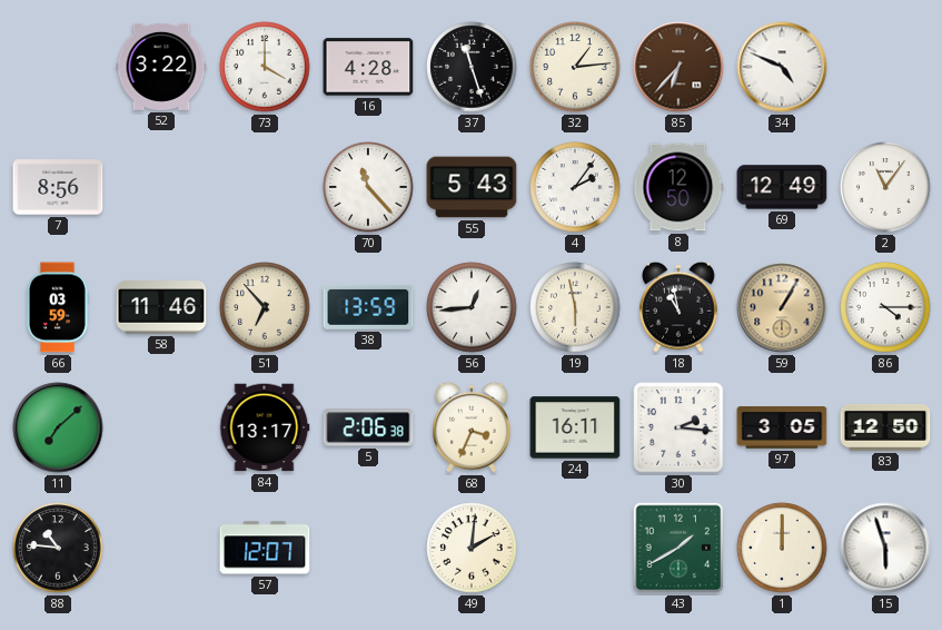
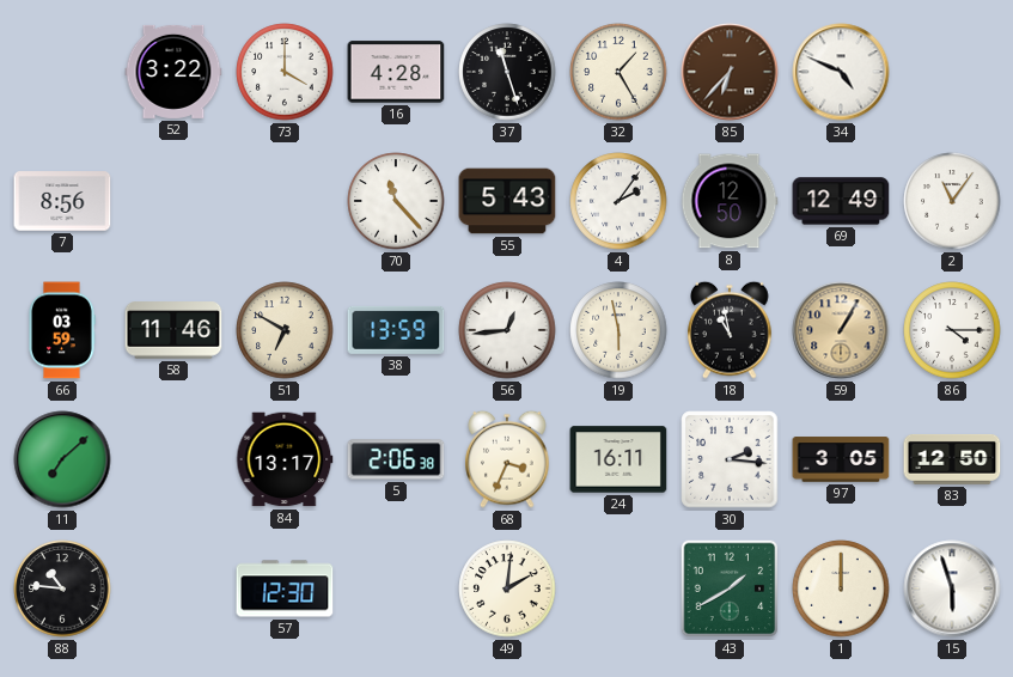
32: 1:14 -> 1:25
51: 6:53 -> 6:50
57: 12:07 -> 12:30
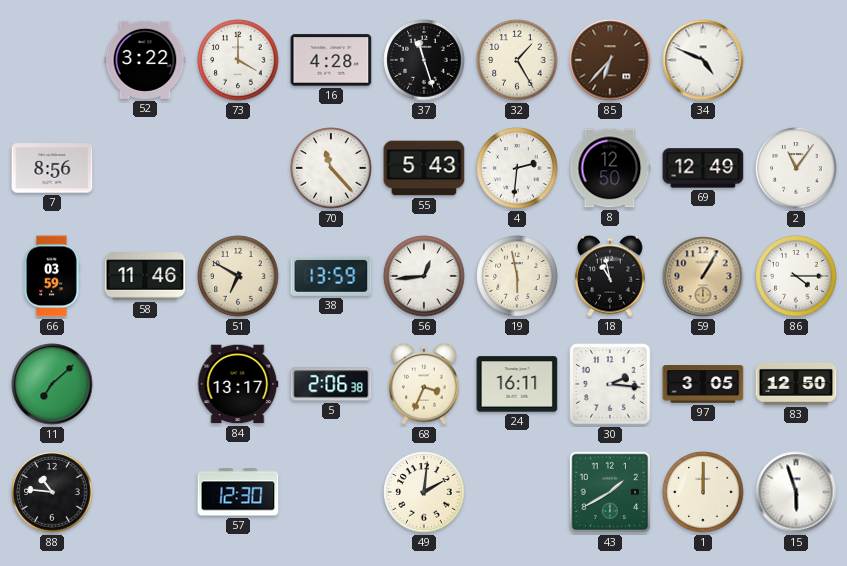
4: 2:06 -> 2:31
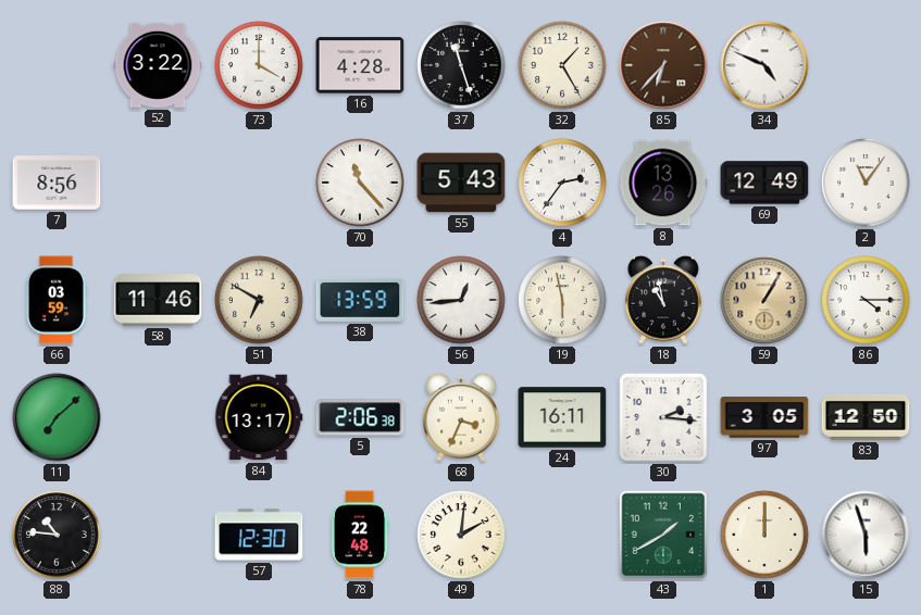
4: 2:31 -> 2:36
8: 12:50 -> 13:26
78: none -> 22:48
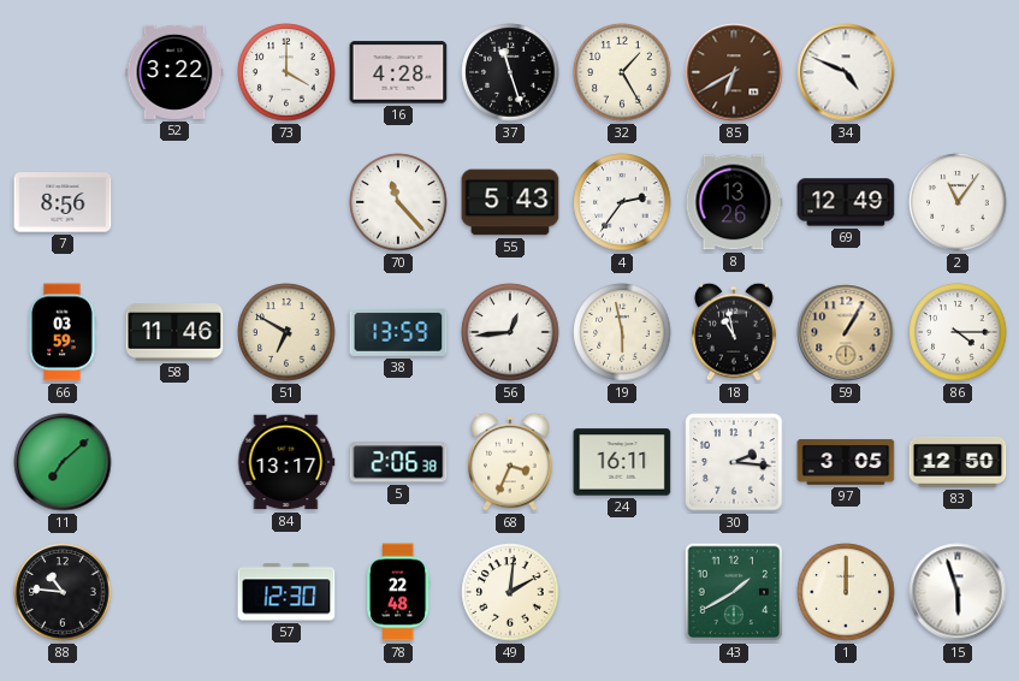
85: 6:37 -> 6:40
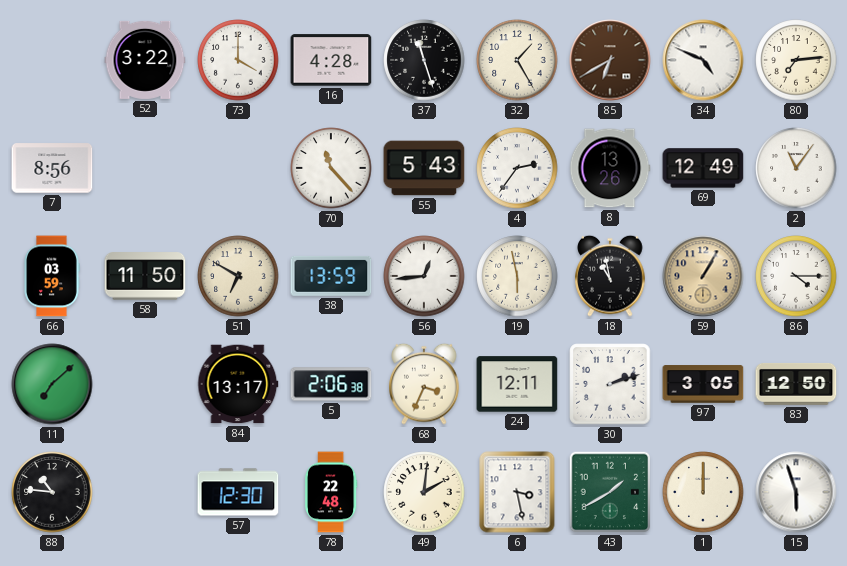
80: none -> 7:14
58: 11:46 -> 11:50
24: 16:11 -> 12:11
30: 2:16 -> 2:12
6: none -> 3:28
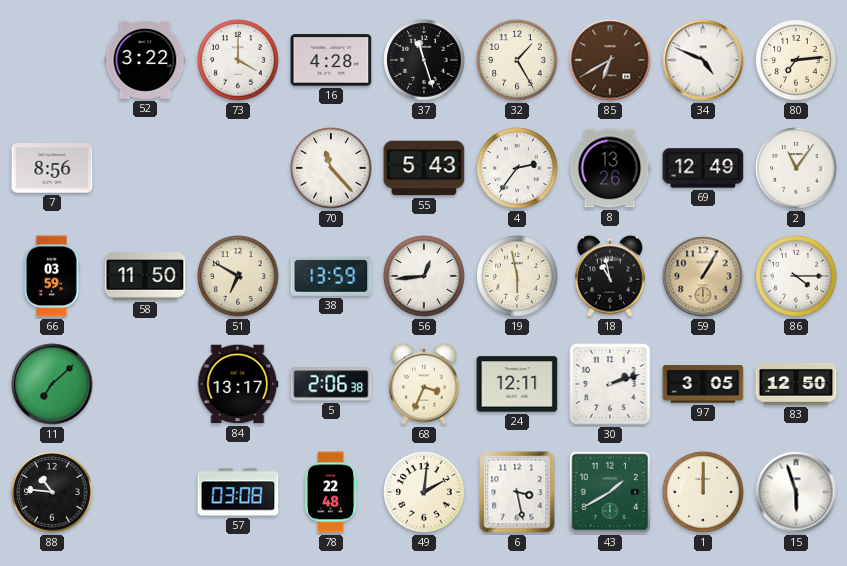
57: 12:30 -> 03:08
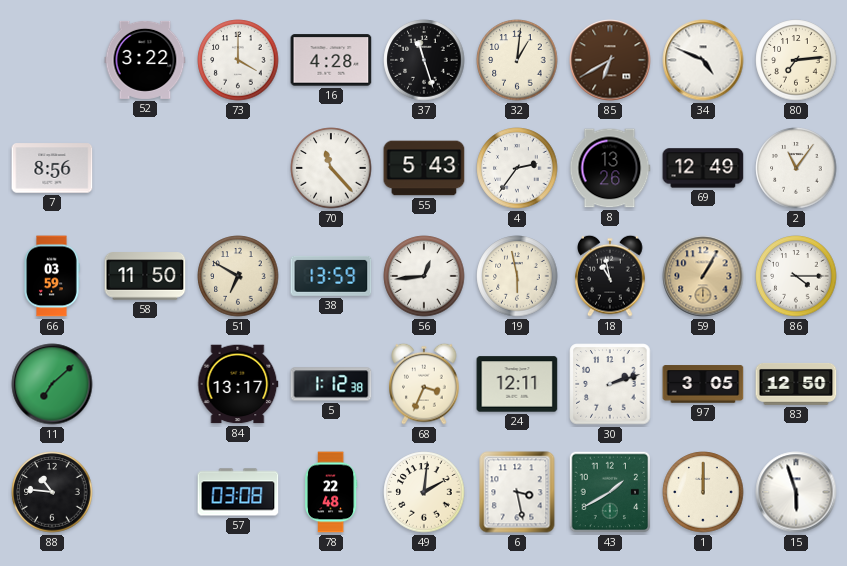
32: 1:25 -> 1:01
5: 2:06 -> 1:12
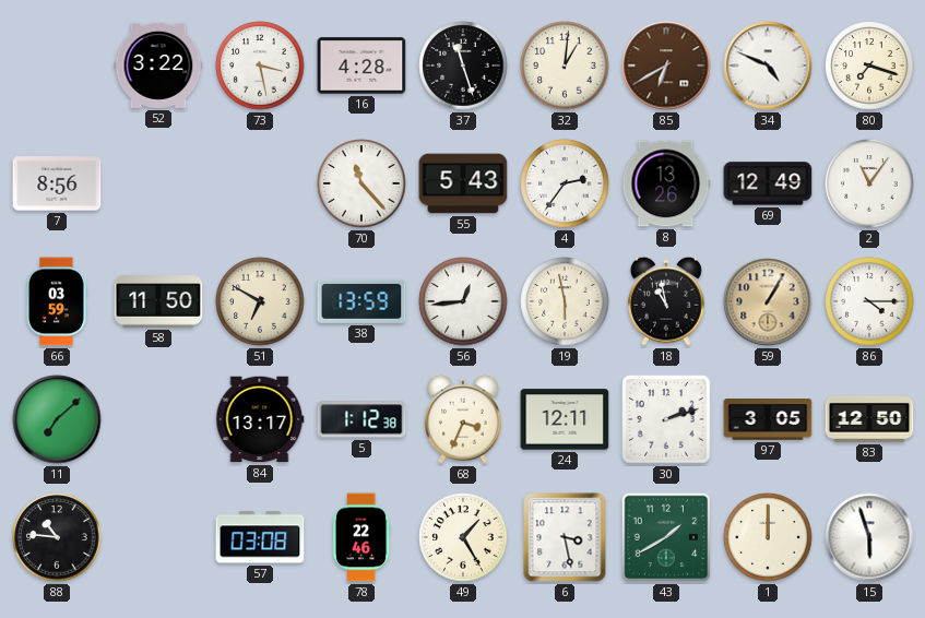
73: 4:00 -> 3:28
80: 7:14 -> 7:18
78: 22:48 -> 22:46
49: 2:01 -> 1:25
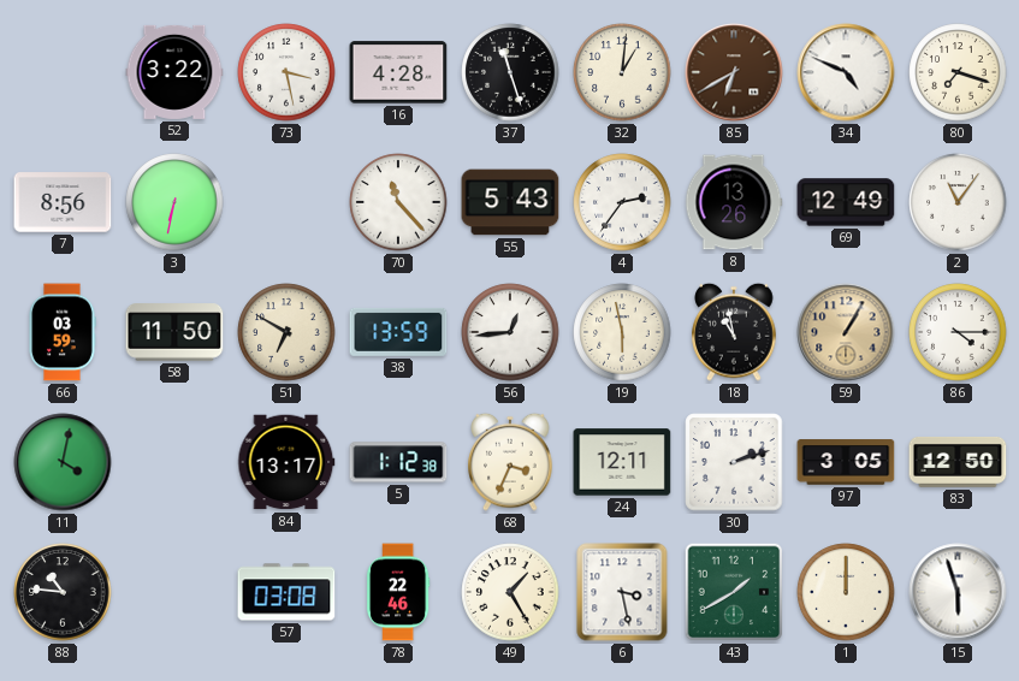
3: none -> 6:32
11: 7:08 -> 4:02
